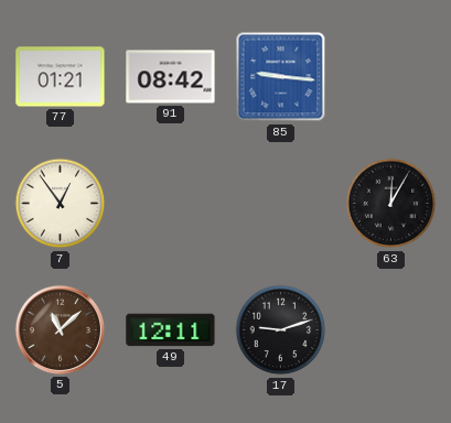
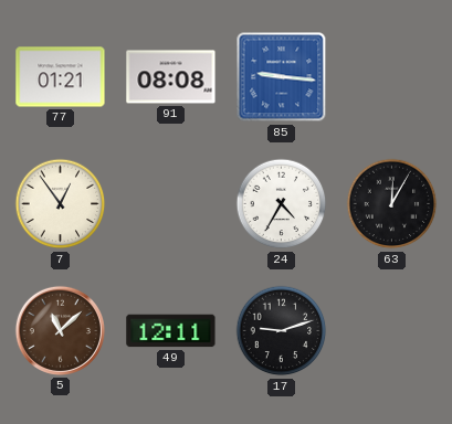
91: 08:42 -> 08:08
24: none -> 4:35
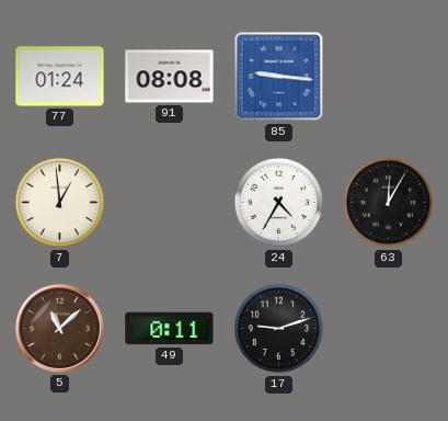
77: 01:21 -> 01:24
7: 12:54 -> 12:59
49: 12:11 -> 0:11
